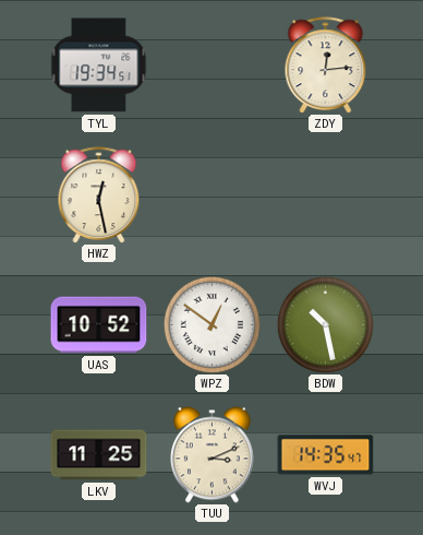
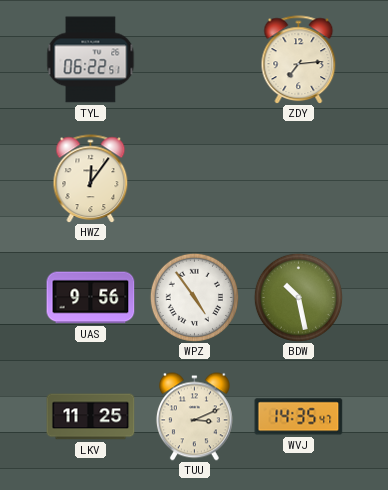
TYL: 19:34 -> 06:22
ZDY: 12:14 -> 7:14
HWZ: 12:28 -> 12:06
UAS: 10:52 -> 9:56
WPZ: 12:51 -> 4:54
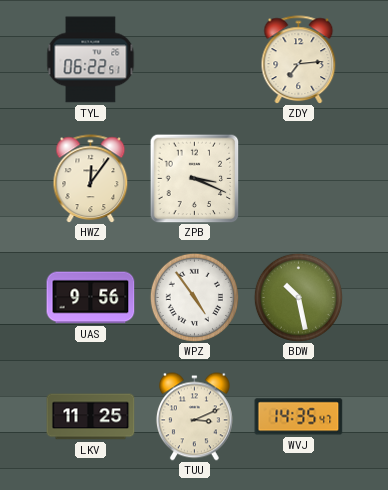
ZPB: none -> 3:19
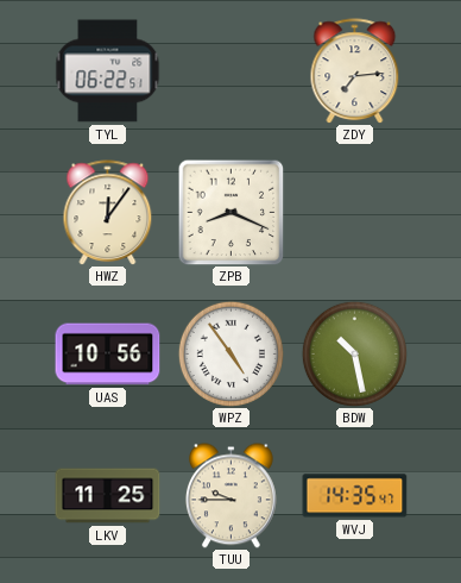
ZPB: 3:19 -> 8:19
UAS: 9:56 -> 10:56
TUU: 3:11 -> 9:45
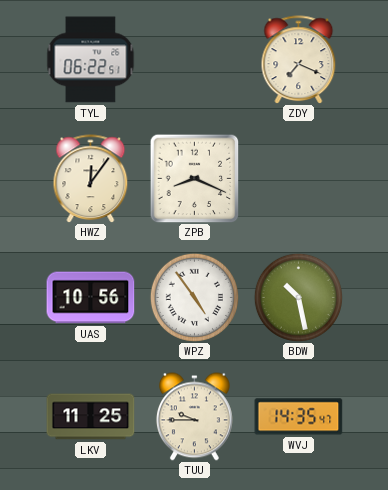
ZDY: 7:14 -> 7:19
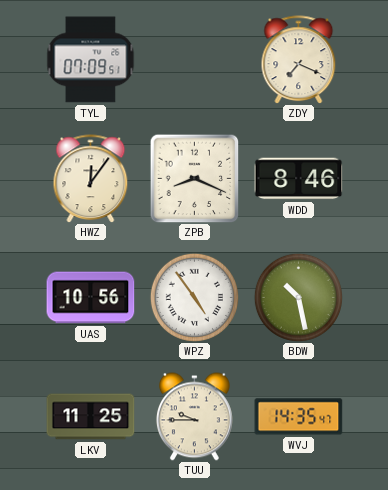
TYL: 06:22 -> 07:09
WDD: none -> 8:46
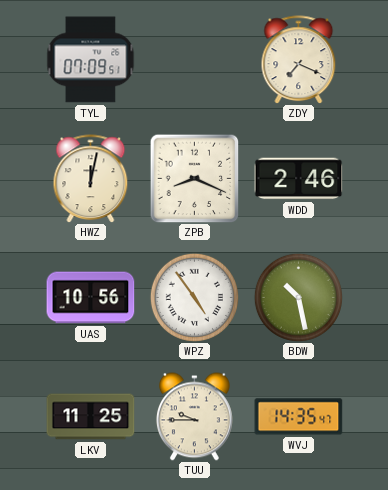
HWZ: 12:06 -> 12:02
WDD: 8:46 -> 2:46
